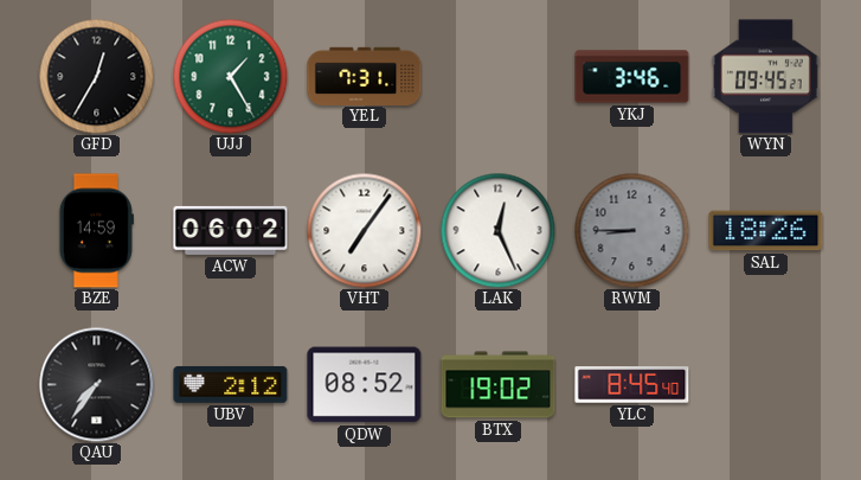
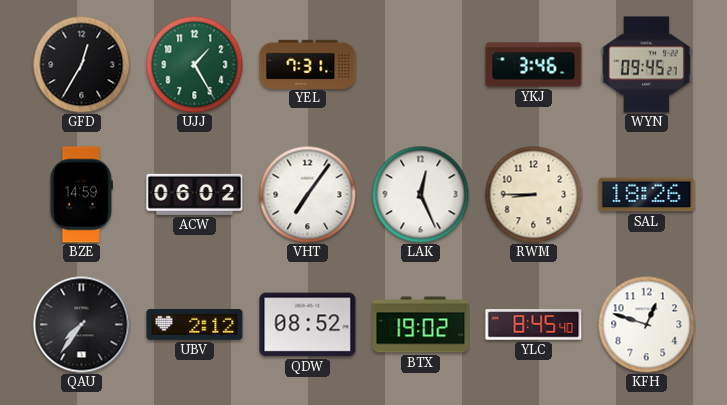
RWM dial: grey -> cream
KFH: none -> 12:48
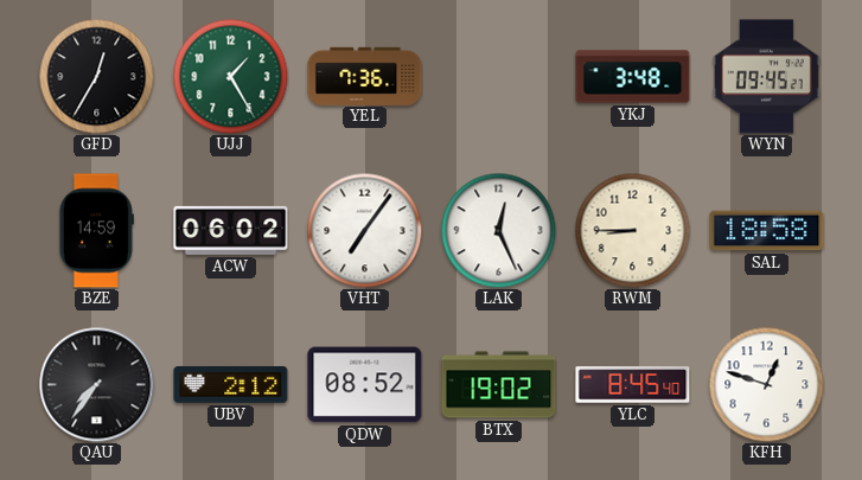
YEL: 7:31 -> 7:36
YKJ: 3:46 -> 3:48
SAL: 18:26 -> 18:58
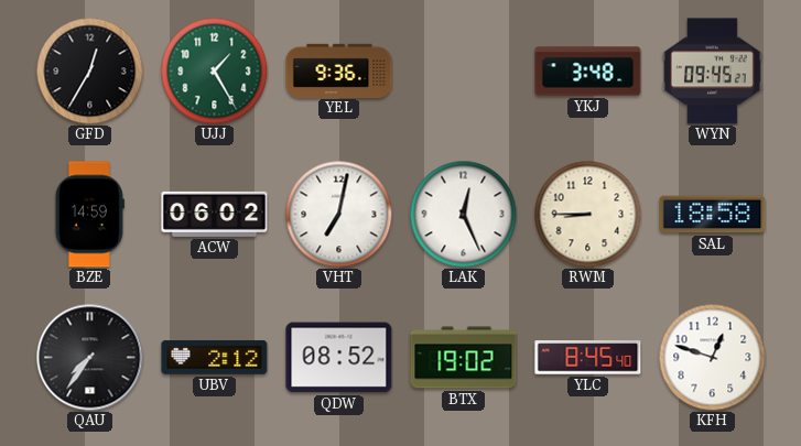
YEL: 7:36 -> 9:36
VHT: 7:06 -> 7:02
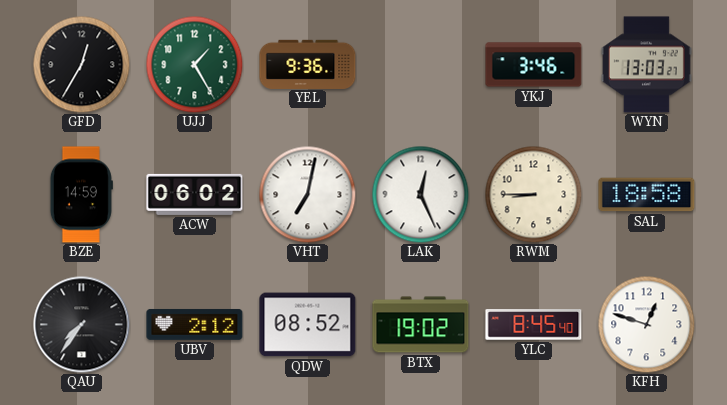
YKJ: 3:48 -> 3:46
WYN: 09:45 -> 13:03
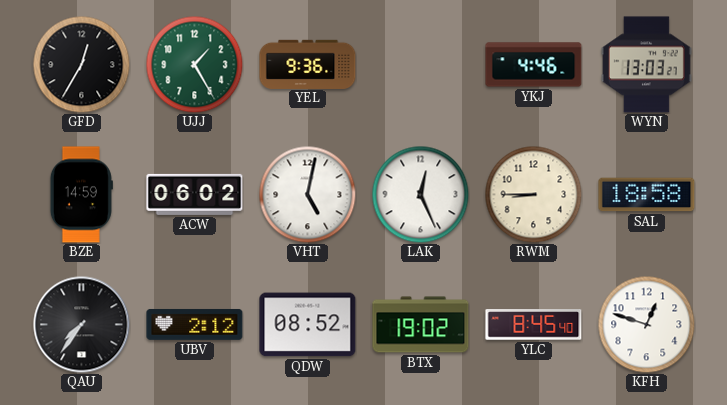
YKJ: 3:46 -> 4:46
VHT: 7:02 -> 5:02
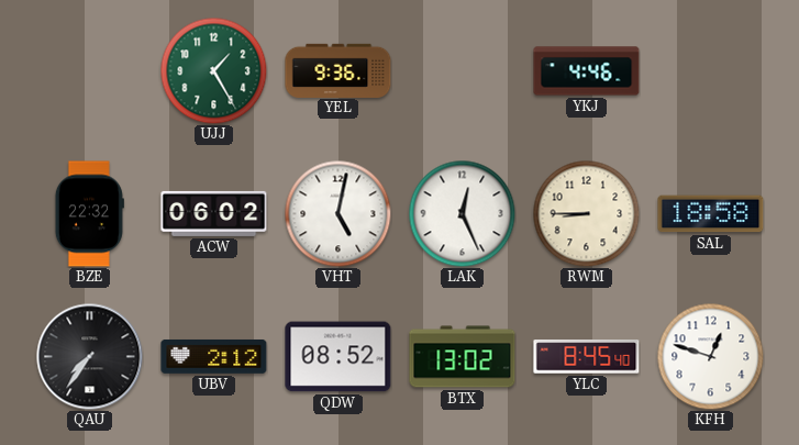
GFD: 12:35 -> none
WYN: 13:03 -> none
BZE: 14:59 -> 22:32
BTX: 19:02 -> 13:02
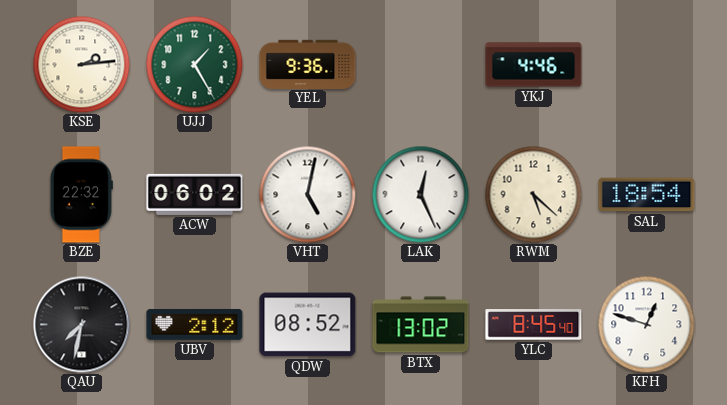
KSE: none -> 2:14
RWM: 8:45 -> 5:22
SAL: 18:58 -> 18:54
QAU: 7:36 -> 7:32
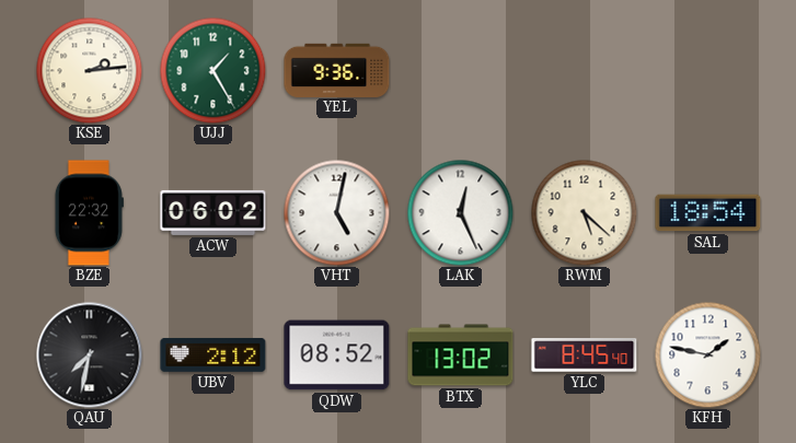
YKJ: 4:46 -> none
KFH: 12:48 -> 1:47
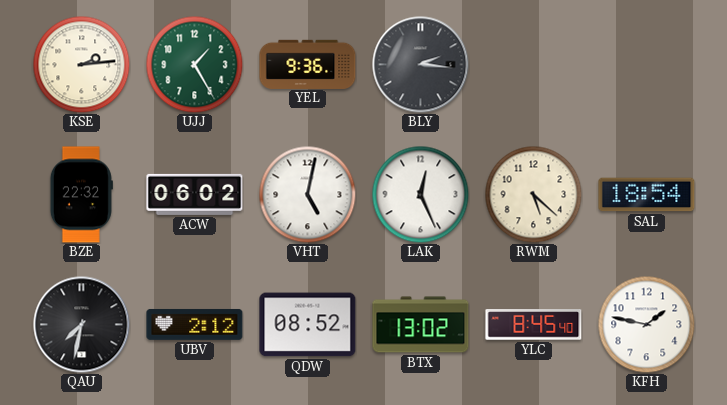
BLY: none -> 2:16
